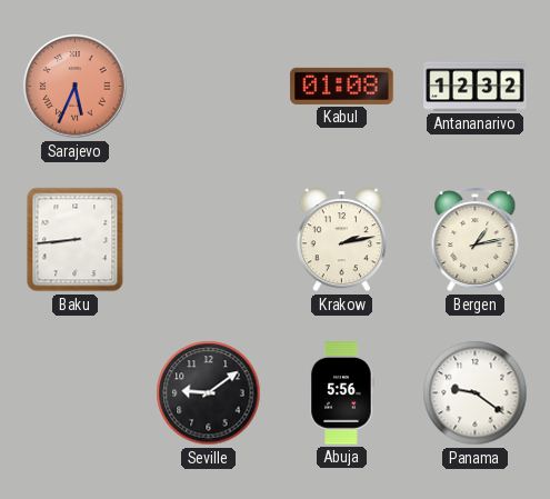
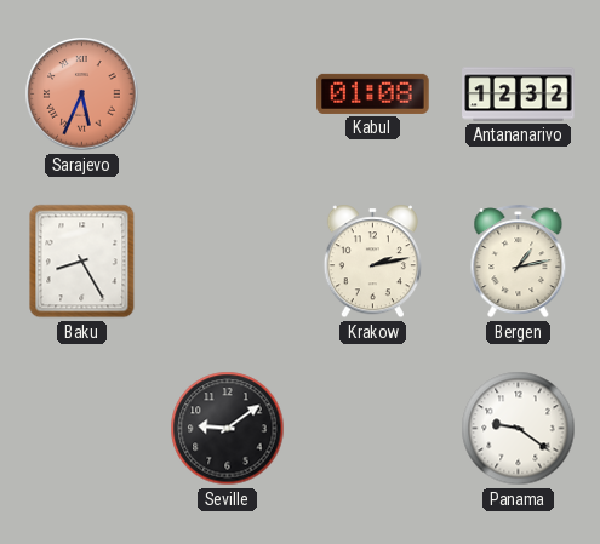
Baku: 8:44 -> 8:25
Abuja: 5:56 -> none
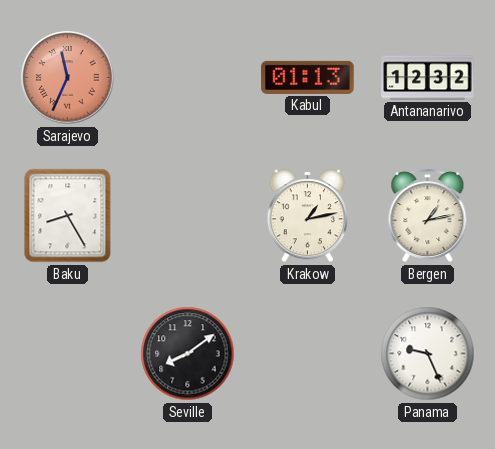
Sarajevo: 5:34 -> 11:34
Kabul: 01:08 -> 01:13
Krakow: 2:13 -> 1:13
Seville: 9:09 -> 8:09
Panama: 9:21 -> 9:26
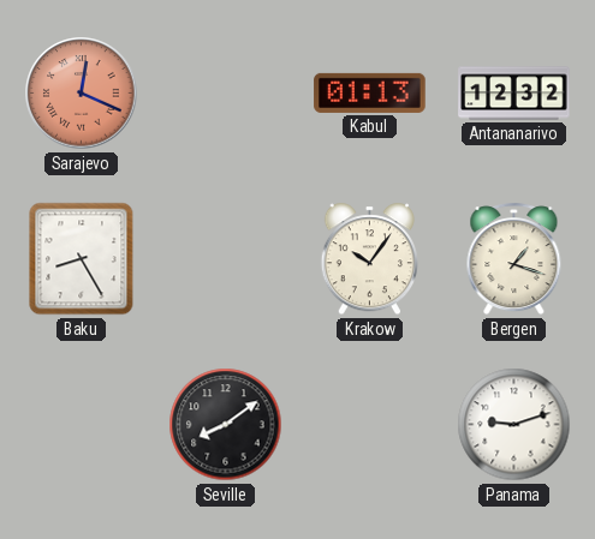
Sarajevo: 11:34 -> 12:19
Krakow: 1:13 -> 10:06
Bergen: 1:13 -> 1:18
Panama: 9:26 -> 9:12
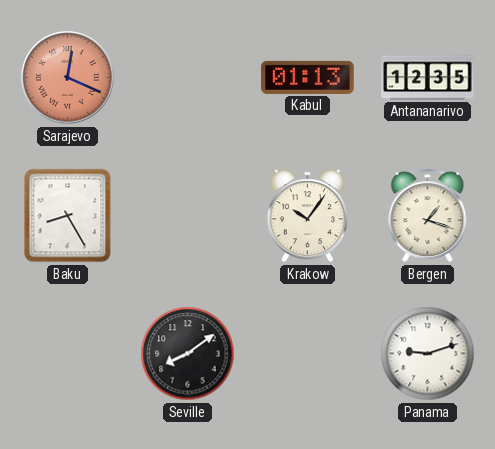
Antananarivo: 12:32 -> 12:35
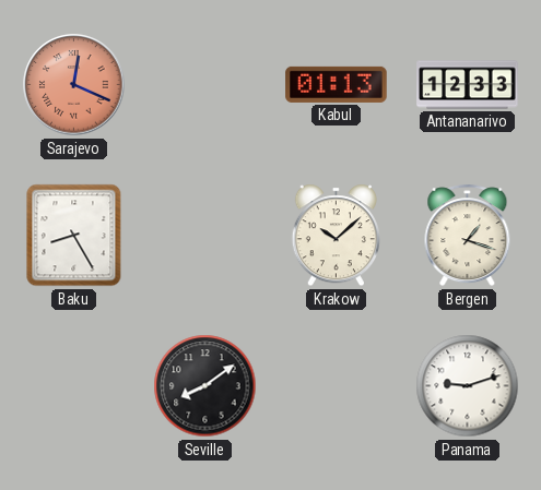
Antananarivo: 12:35 -> 12:33
Krakow: 10:06 -> 10:08
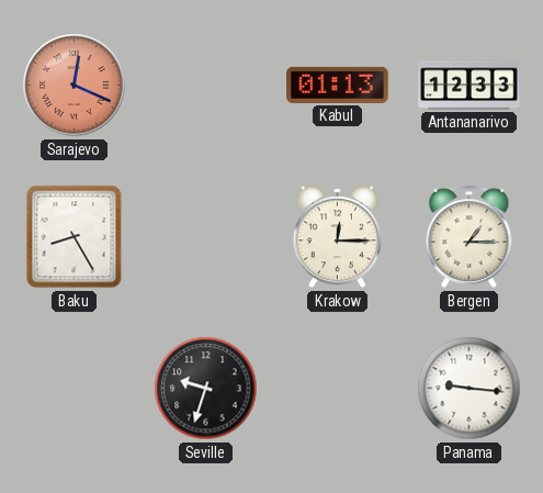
Krakow: 10:08 -> 12:15
Bergen: 1:18 -> 1:15
Seville: 8:09 -> 9:33
Panama: 9:12 -> 9:16
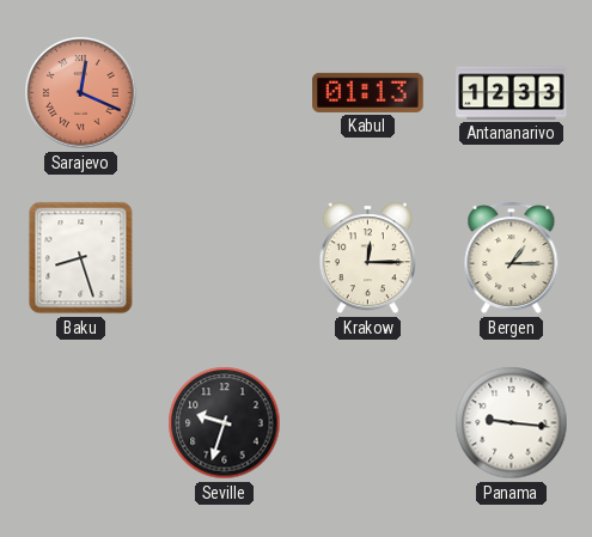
Baku: 8:25 -> 8:27
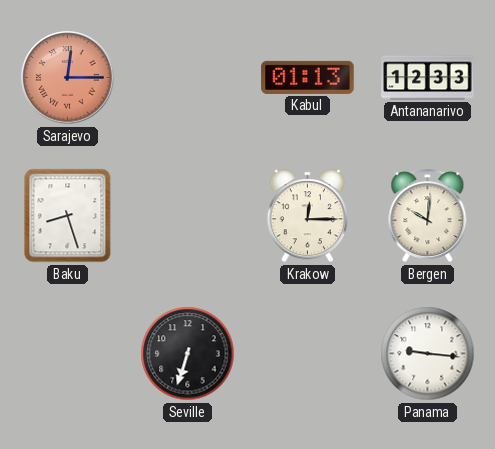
Sarajevo: 12:19 -> 12:15
Bergen: 1:15 -> 10:01
Seville: 9:33 -> 6:33
